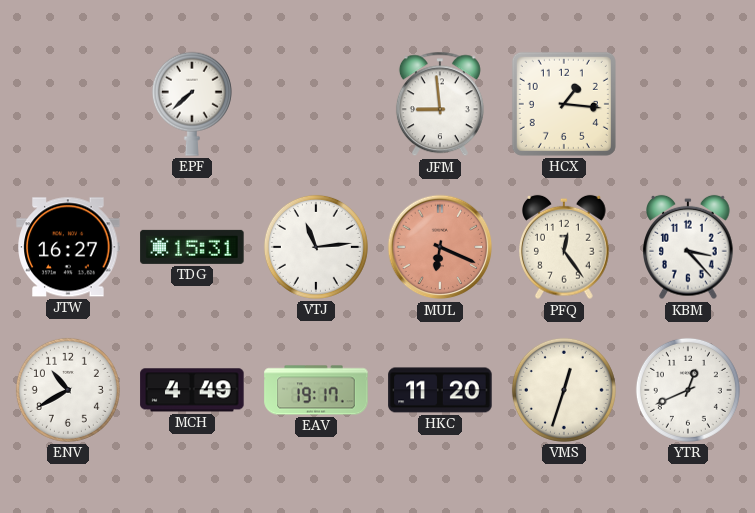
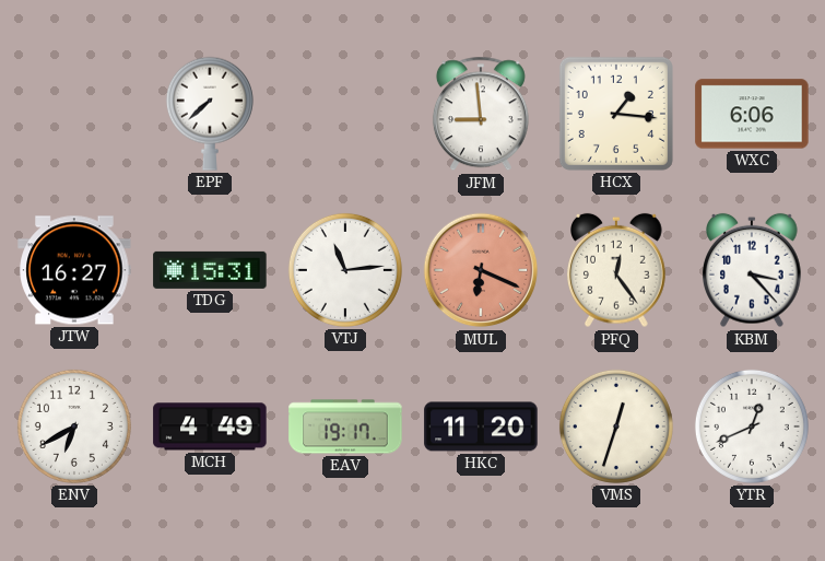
WXC: none -> 6:06
ENV: 10:40 -> 6:40
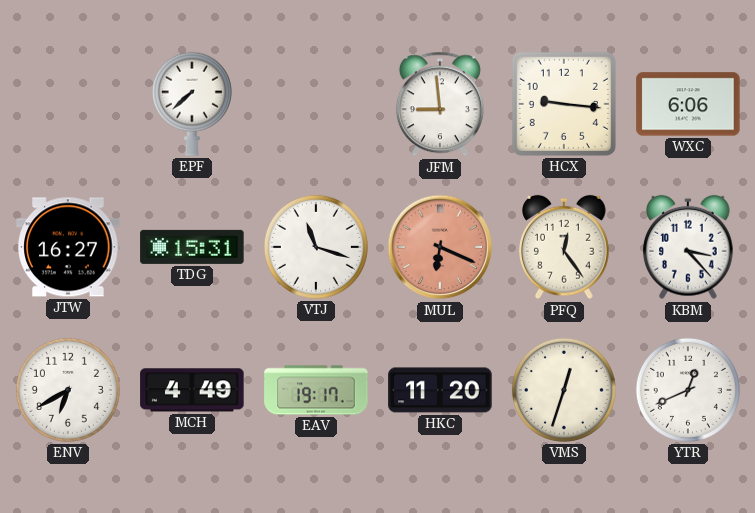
HCX: 1:16 -> 9:16
VTJ: 11:14 -> 11:18
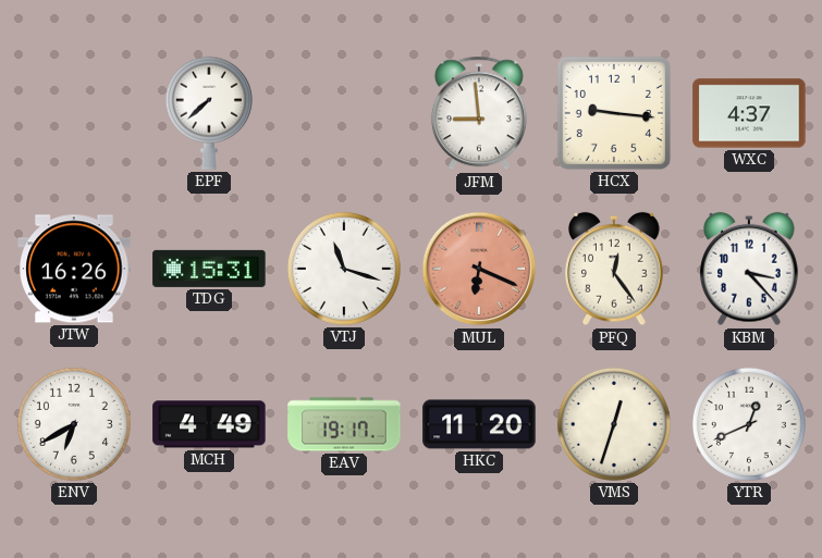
WXC: 6:06 -> 4:37
JTW: 16:27 -> 16:26
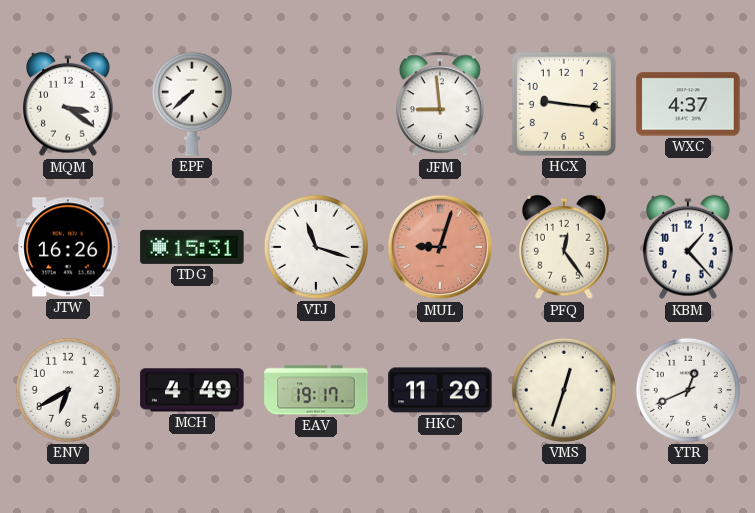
MQM: none -> 3:21
MUL: 6:19 -> 9:03
KBM: 3:23 -> 1:23
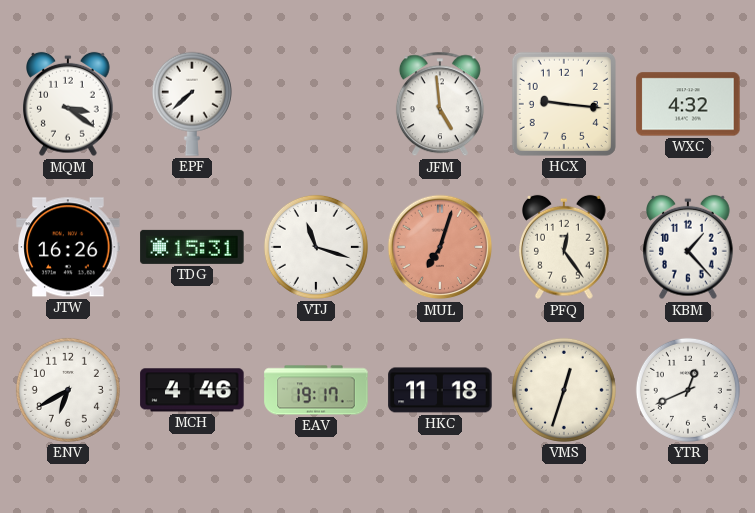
JFM: 8:59 -> 4:59
WXC: 4:37 -> 4:32
MUL: 9:03 -> 7:03
MCH: 4:49 -> 4:46
HKC: 11:20 -> 11:18
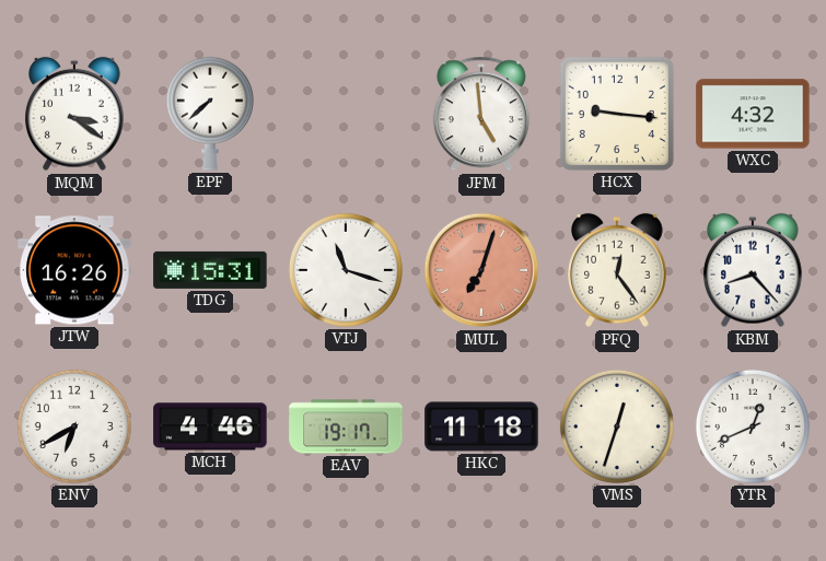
KBM: 1:23 -> 8:23
